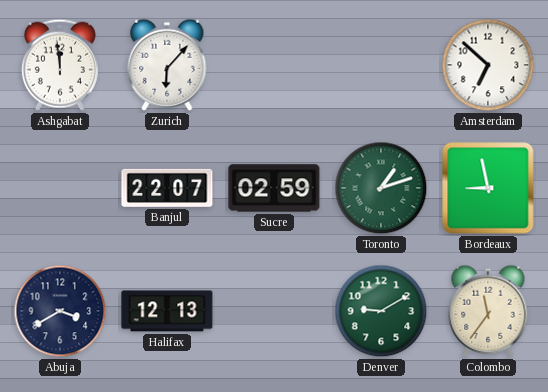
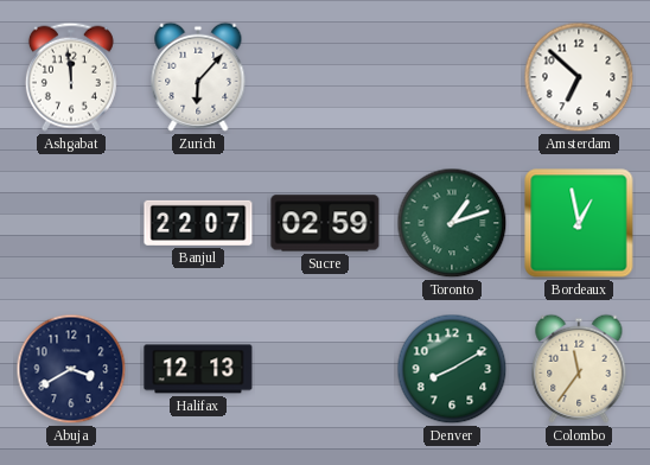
Bordeaux: 8:58 -> 12:58
Denver: 9:10 -> 8:10
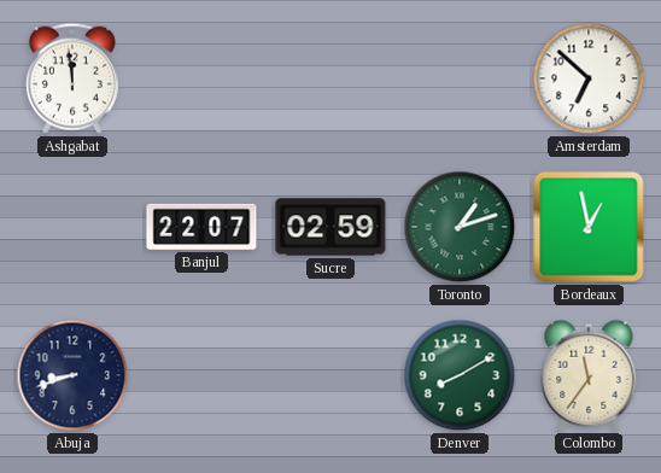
Zurich: 6:07 -> none
Abuja: 3:40 -> 8:42
Halifax: 12:13 -> none
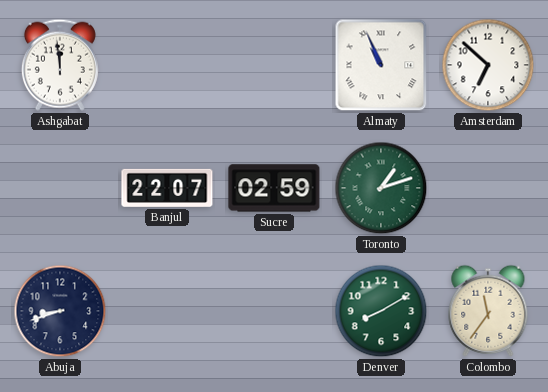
Almaty: none -> 10:56
Bordeaux: 12:58 -> none
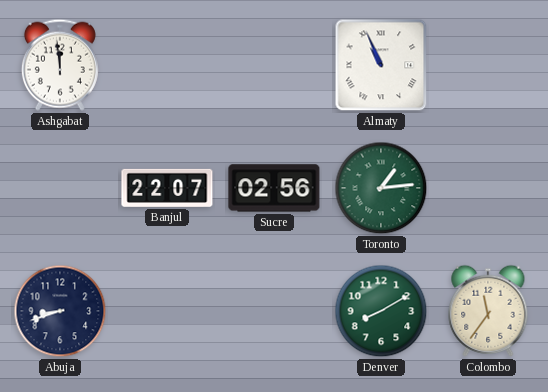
Amsterdam: 6:52 -> none
Sucre: 02:59 -> 02:56
Toronto: 1:12 -> 1:14
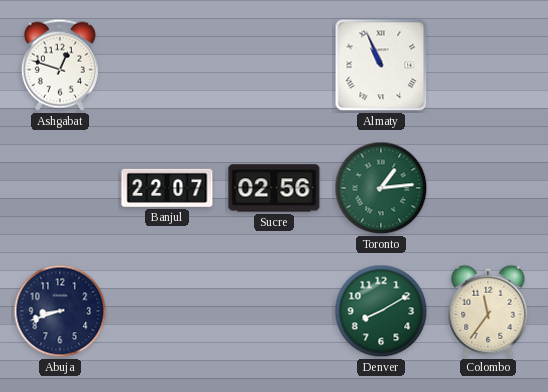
Ashgabat: 11:59 -> 12:48
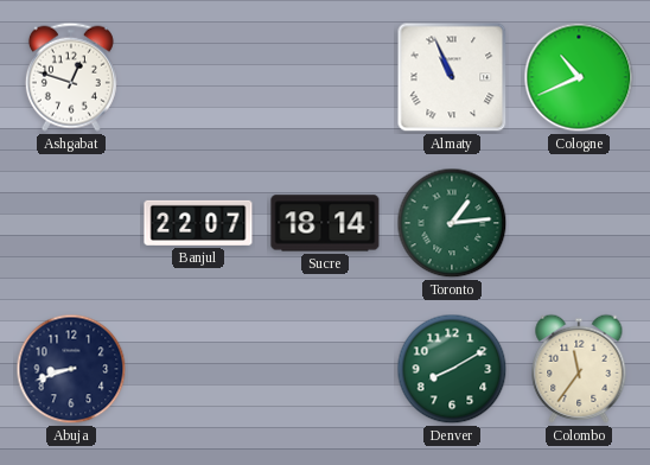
Cologne: none -> 10:41
Sucre: 02:56 -> 18:14
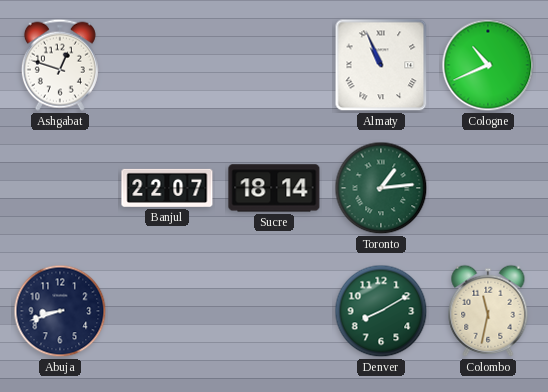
Colombo: 11:36 -> 11:32
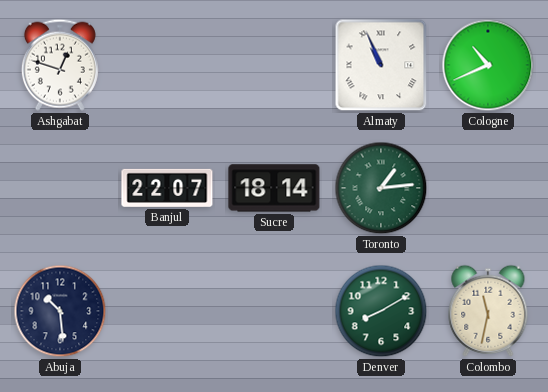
Abuja: 8:42 -> 10:29
